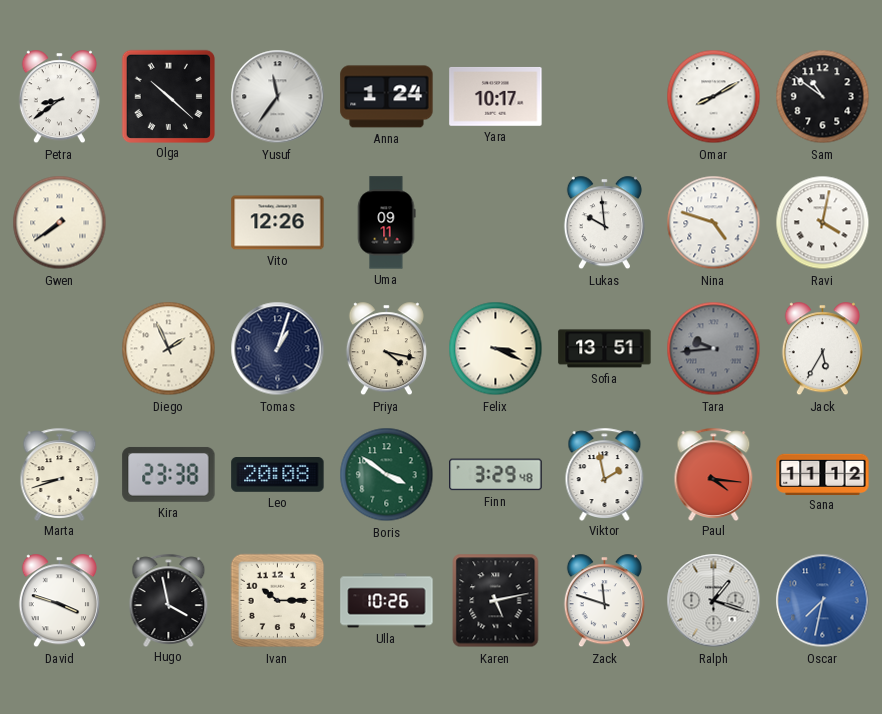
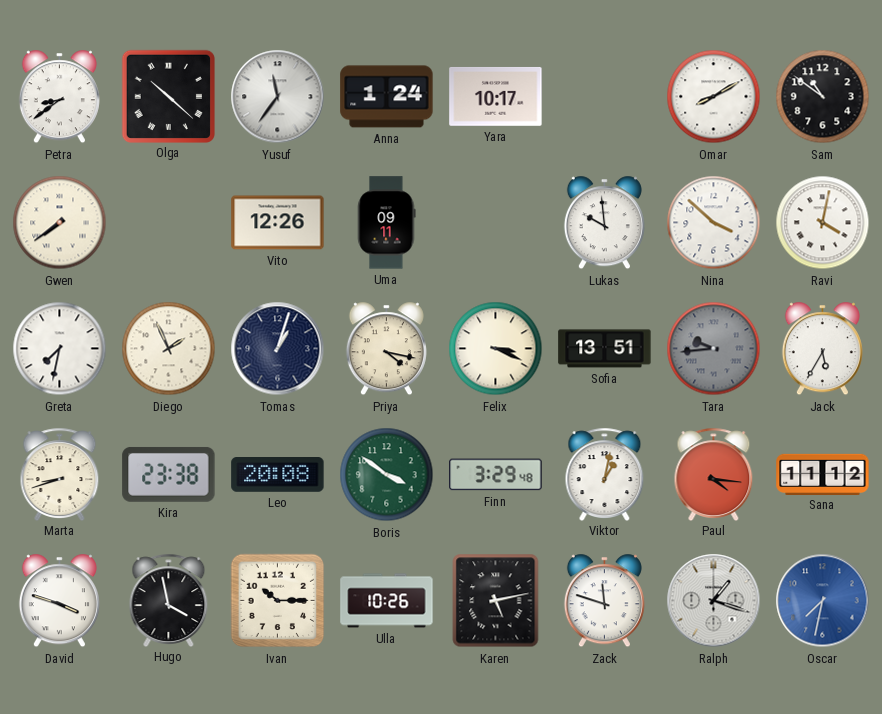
Nina: 4:48 -> 3:52
Greta: none -> 7:32
Viktor: 1:58 -> 1:02
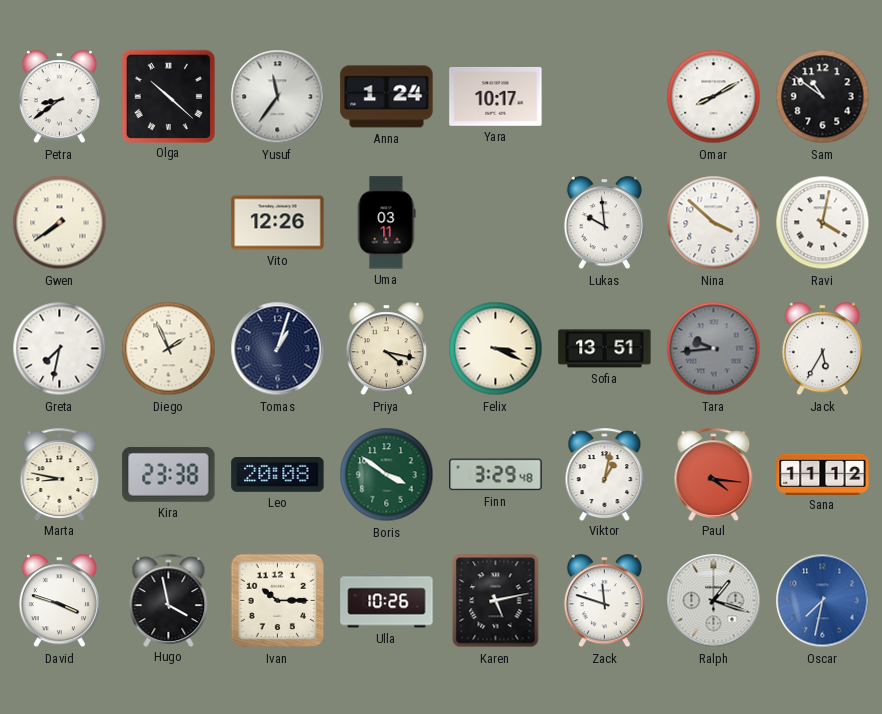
Uma: 09:11 -> 03:11
Marta: 8:42 -> 8:47
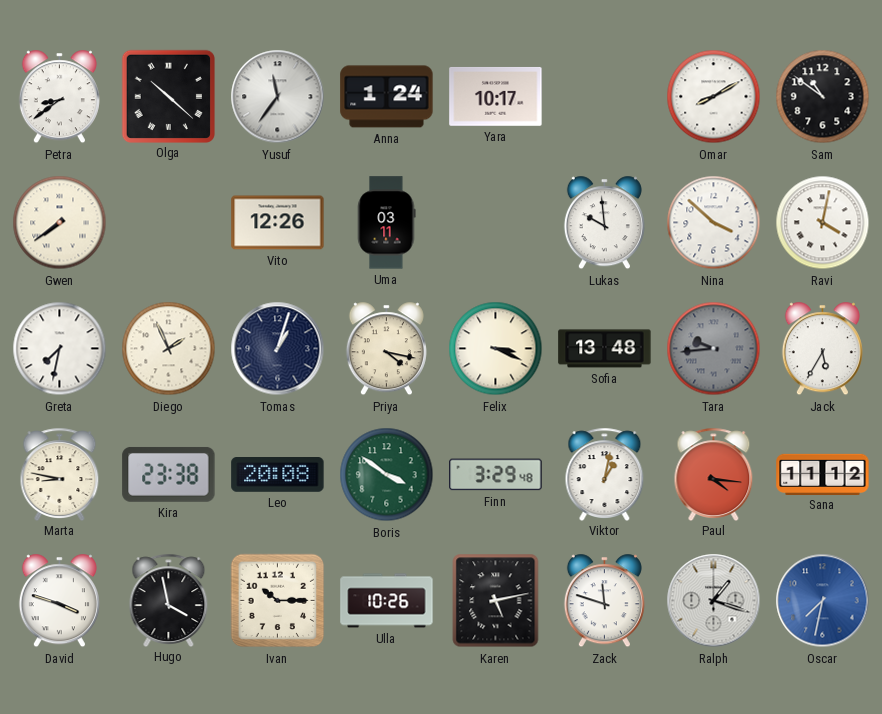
Sofia: 13:51 -> 13:48
